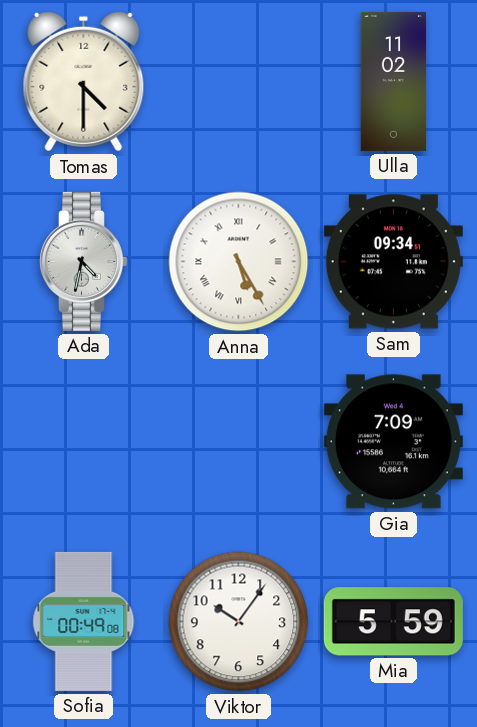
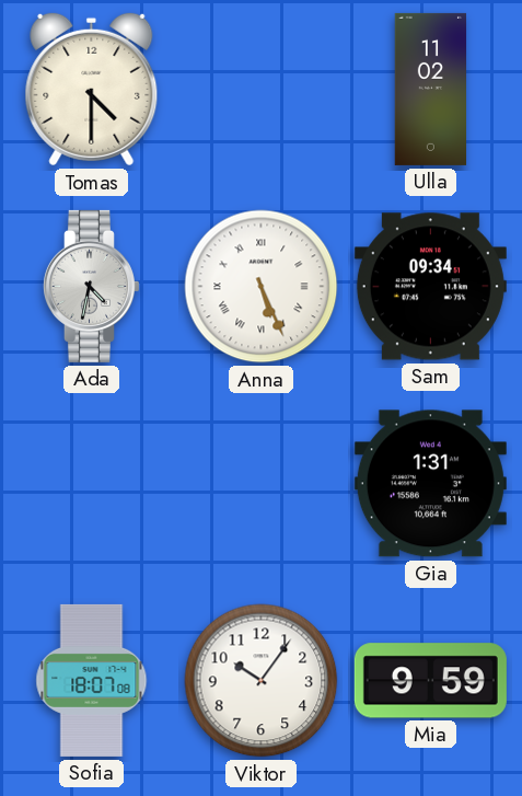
Anna: 5:25 -> 5:26
Gia: 7:09 -> 1:31
Sofia: 00:49 -> 18:07
Mia: 5:59 -> 9:59
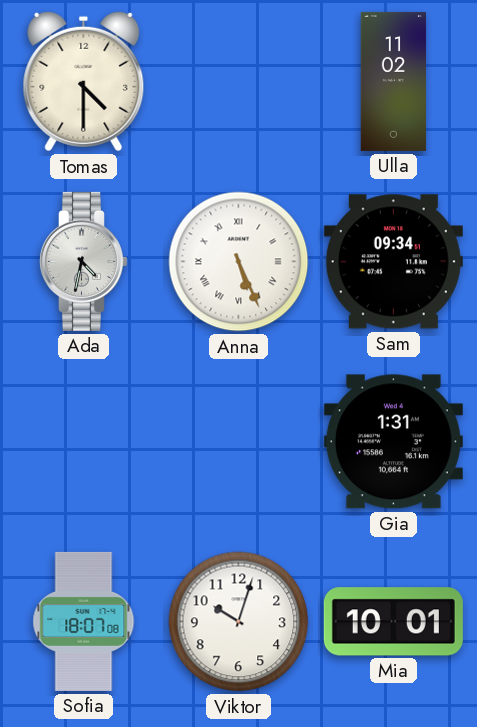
Viktor: 10:06 -> 10:03
Mia: 9:59 -> 10:01
